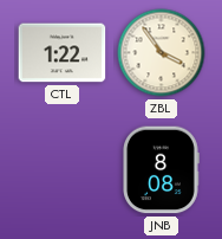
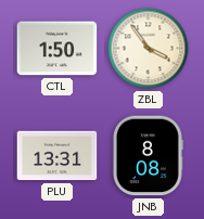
CTL: 1:22 -> 1:50
PLU: none -> 13:31
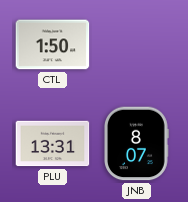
ZBL: 3:54 -> none
JNB: 8:08 -> 8:07
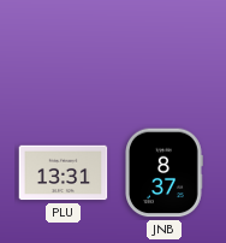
CTL: 1:50 -> none
JNB: 8:07 -> 8:37
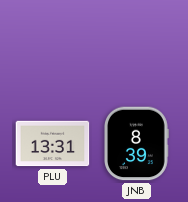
JNB: 8:37 -> 8:39
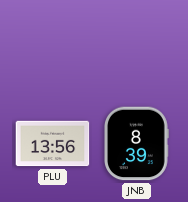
PLU: 13:31 -> 13:56
